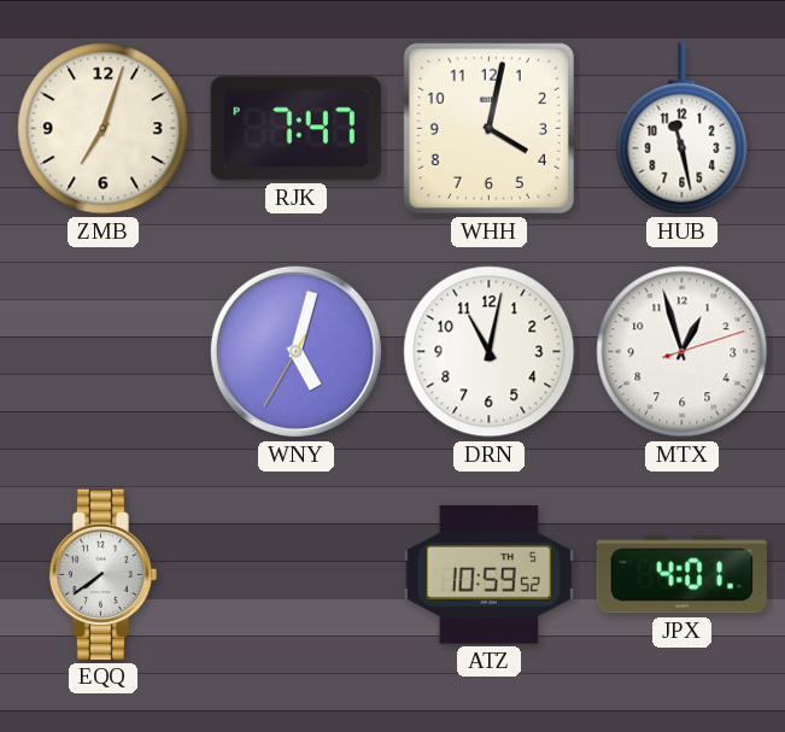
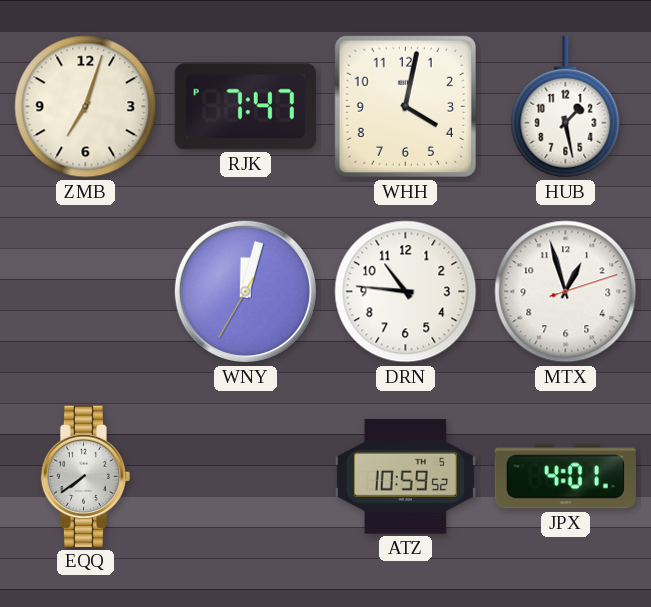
HUB: 11:28 -> 1:28
WNY: 5:02 -> 12:02
DRN: 11:02 -> 10:46
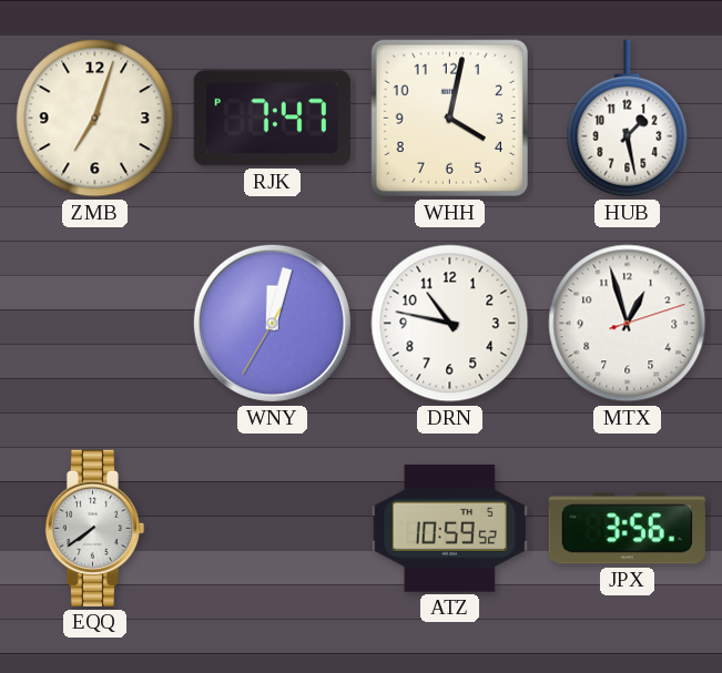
DRN: 10:46 -> 10:47
JPX: 4:01 -> 3:56
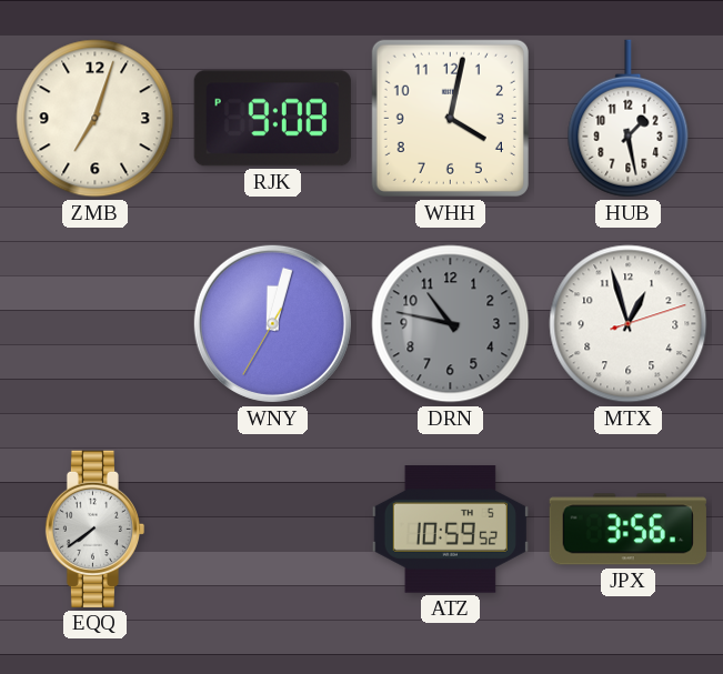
RJK: 7:47 -> 9:08
DRN dial: white -> grey
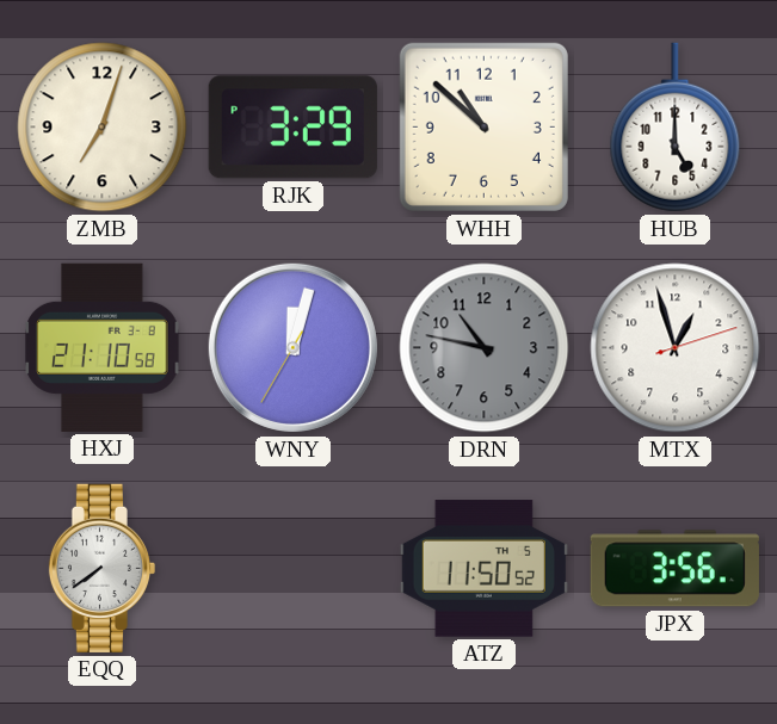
RJK: 9:08 -> 3:29
WHH: 4:02 -> 10:52
HUB: 1:28 -> 5:00
HXJ: none -> 21:10
ATZ: 10:59 -> 11:50
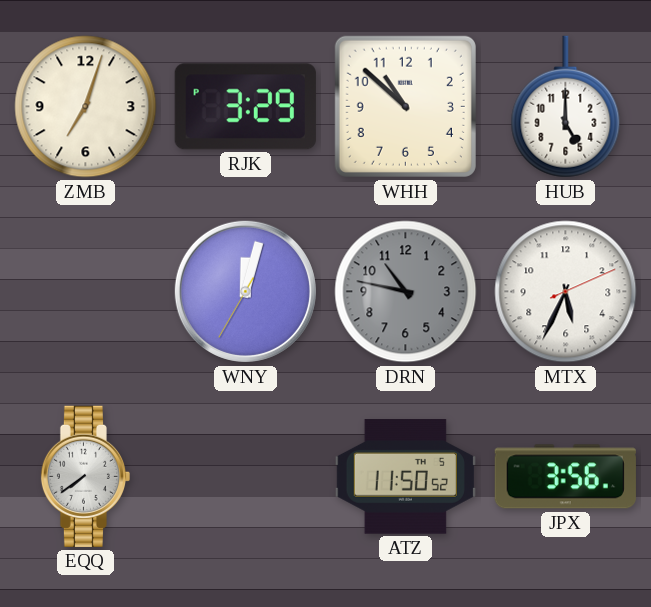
HXJ: 21:10 -> none
MTX: 12:57 -> 5:34
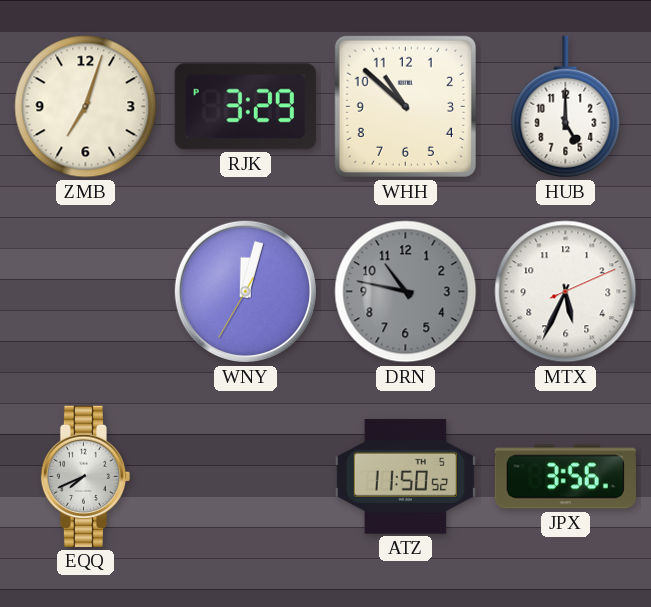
EQQ: 7:39 -> 7:41
